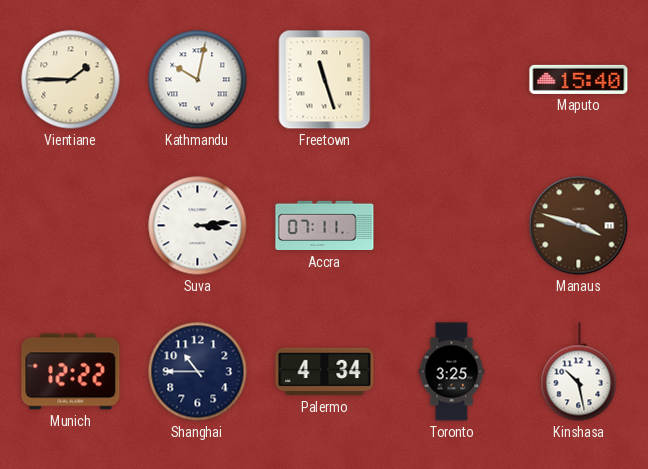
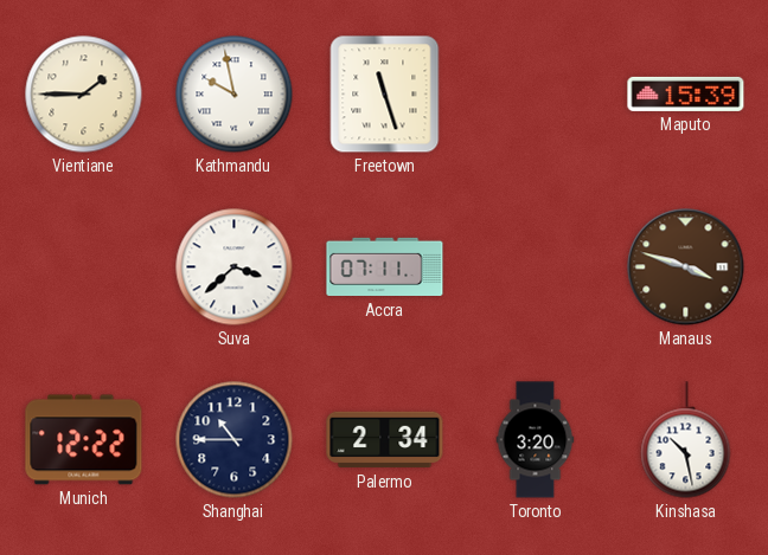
Kathmandu: 10:02 -> 9:58
Maputo: 15:40 -> 15:39
Suva: 3:14 -> 3:38
Palermo: 4:34 -> 2:34
Toronto: 3:25 -> 3:20
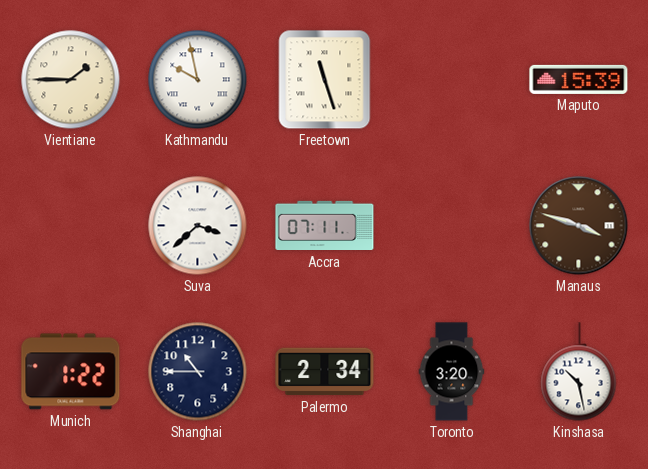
Munich: 12:22 -> 1:22
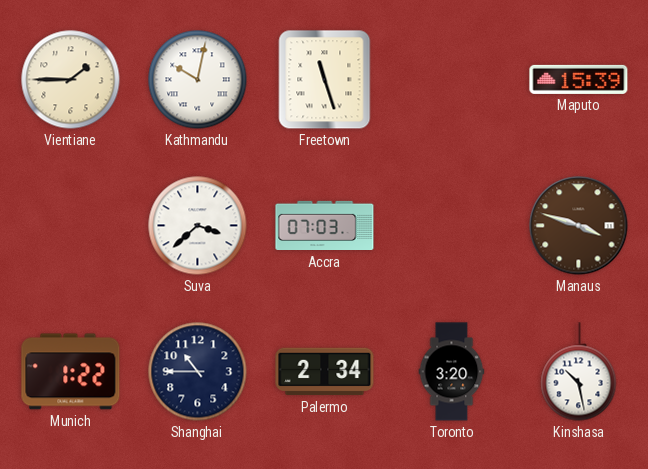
Kathmandu: 9:58 -> 10:02
Accra: 07:11 -> 07:03
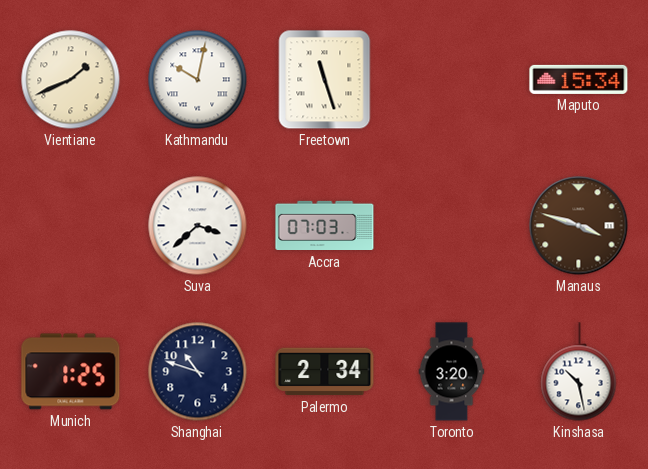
Vientiane: 1:45 -> 1:41
Maputo: 15:39 -> 15:34
Munich: 1:22 -> 1:25
Shanghai: 10:45 -> 10:48
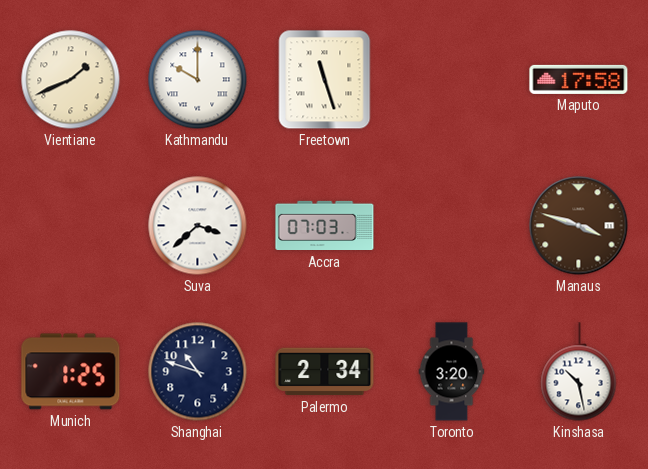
Kathmandu: 10:02 -> 10:00
Maputo: 15:34 -> 17:58
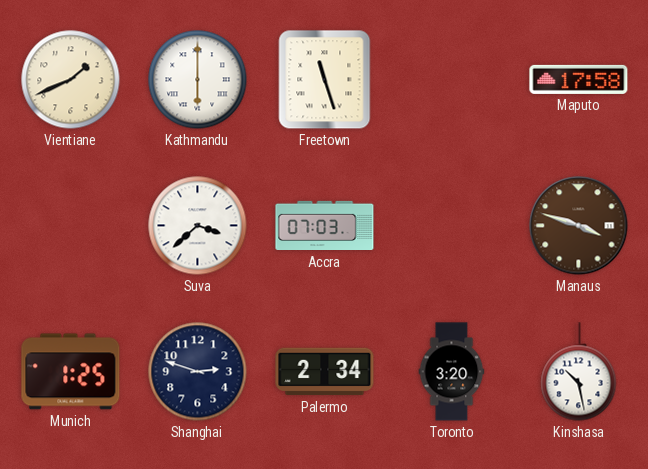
Kathmandu: 10:00 -> 6:00
Shanghai: 10:48 -> 2:48
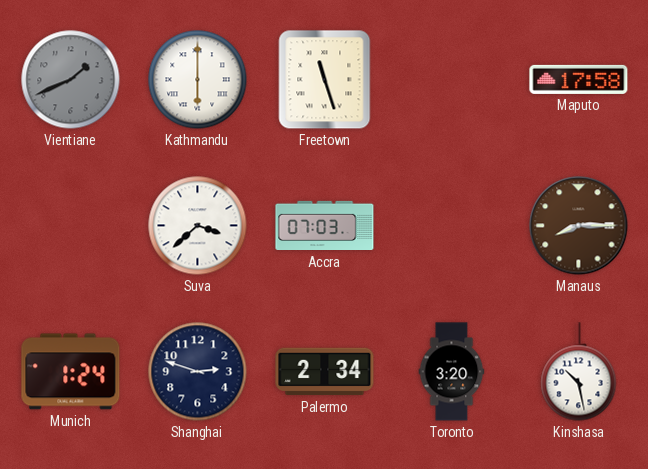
Vientiane dial: cream -> grey
Manaus: 3:48 -> 8:15
Munich: 1:25 -> 1:24
